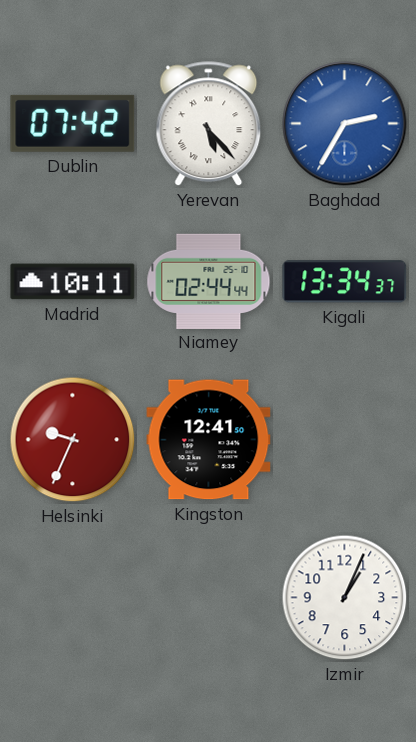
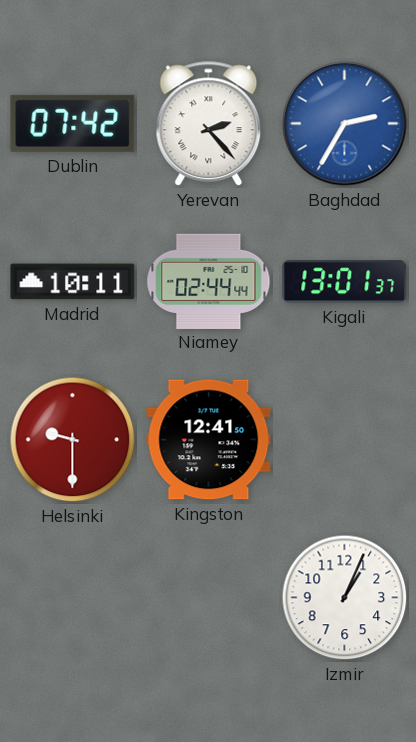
Yerevan: 5:23 -> 2:23
Kigali: 13:34 -> 13:01
Helsinki: 9:34 -> 9:30
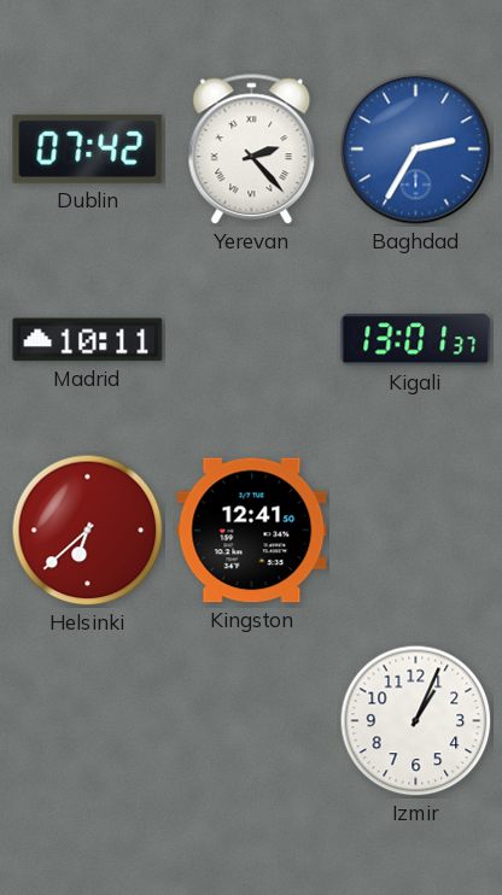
Niamey: 02:44 -> none
Helsinki: 9:30 -> 6:38
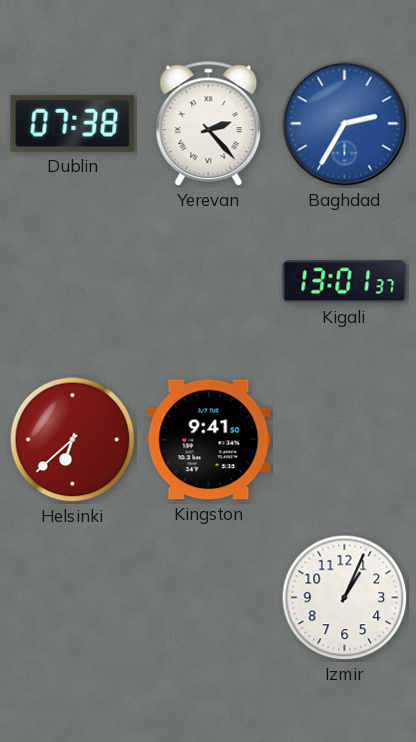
Dublin: 07:42 -> 07:38
Madrid: 10:11 -> none
Kingston: 12:41 -> 9:41
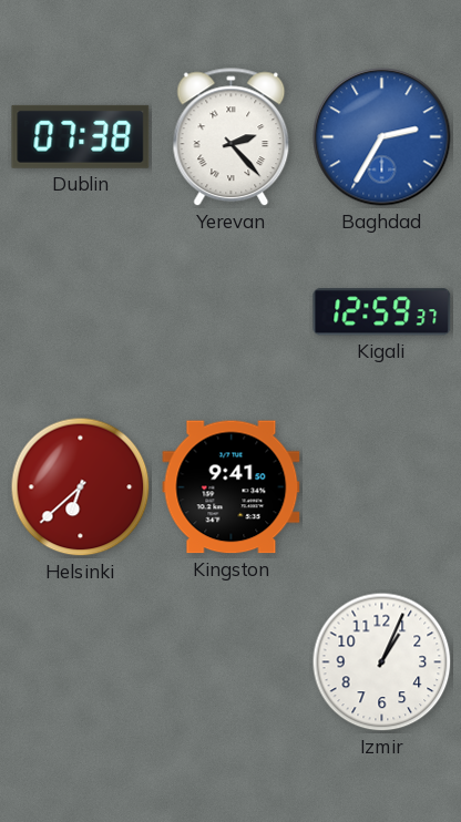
Kigali: 13:01 -> 12:59
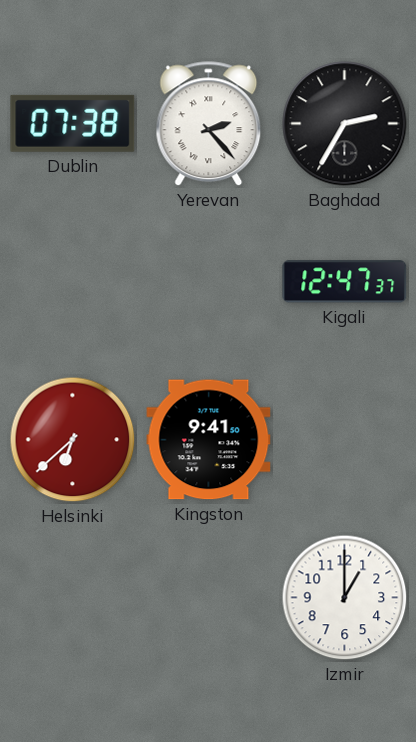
Baghdad dial: blue -> black
Kigali: 12:59 -> 12:47
Izmir: 1:04 -> 1:00
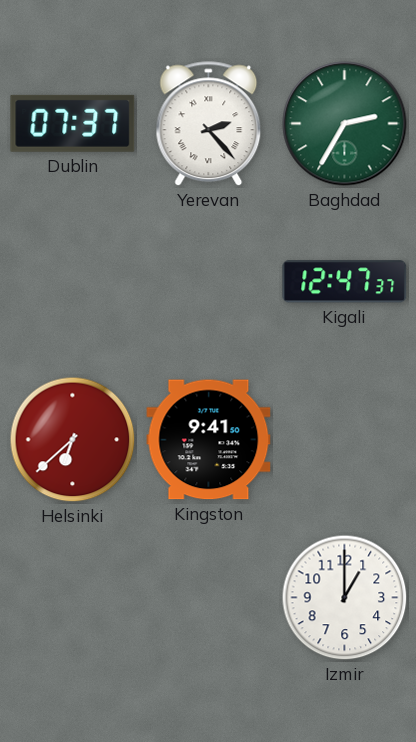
Dublin: 07:38 -> 07:37
Baghdad dial: black -> green
